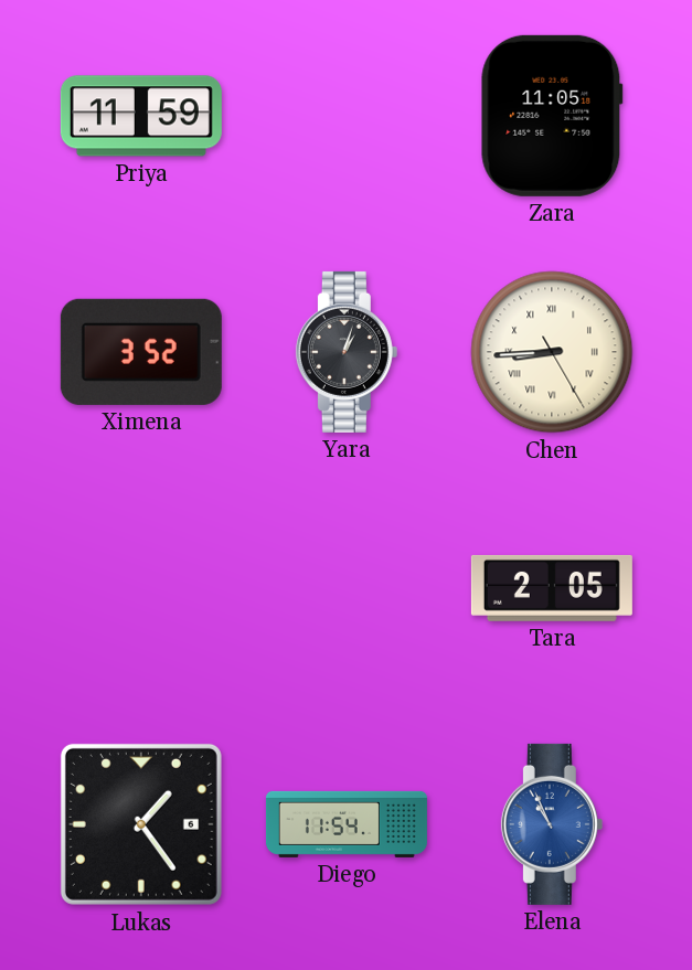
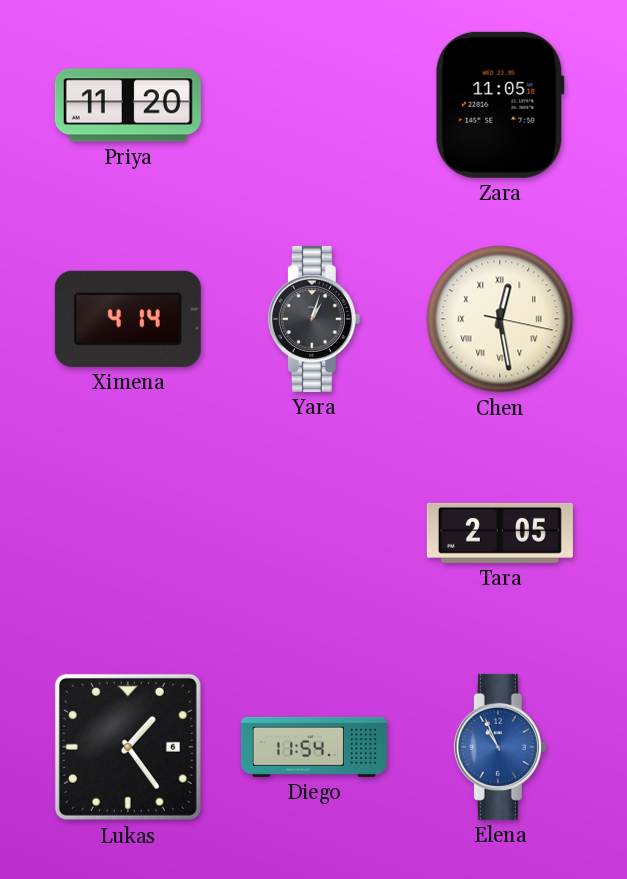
Priya: 11:59 -> 11:20
Ximena: 3:52 -> 4:14
Chen: 8:44 -> 12:28
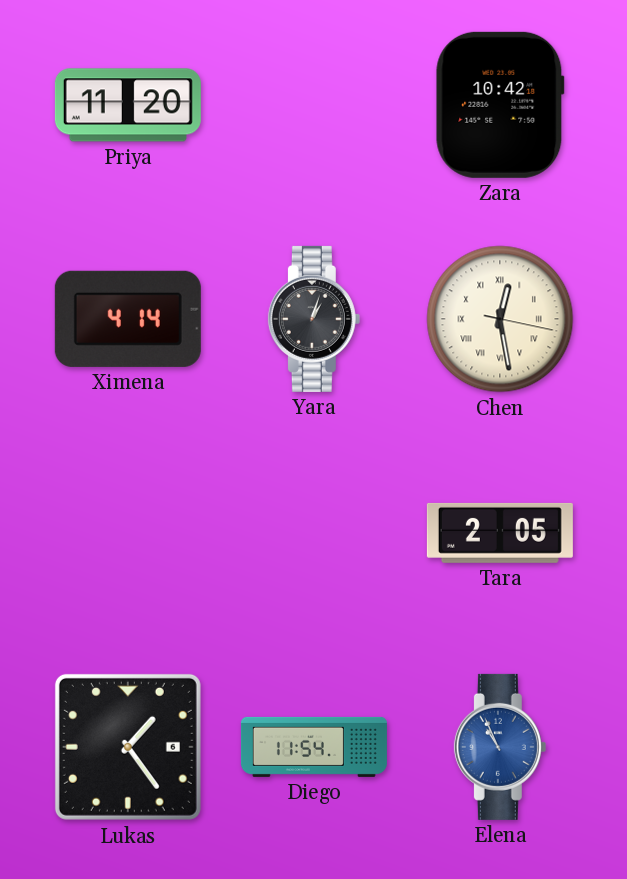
Zara: 11:05 -> 10:42
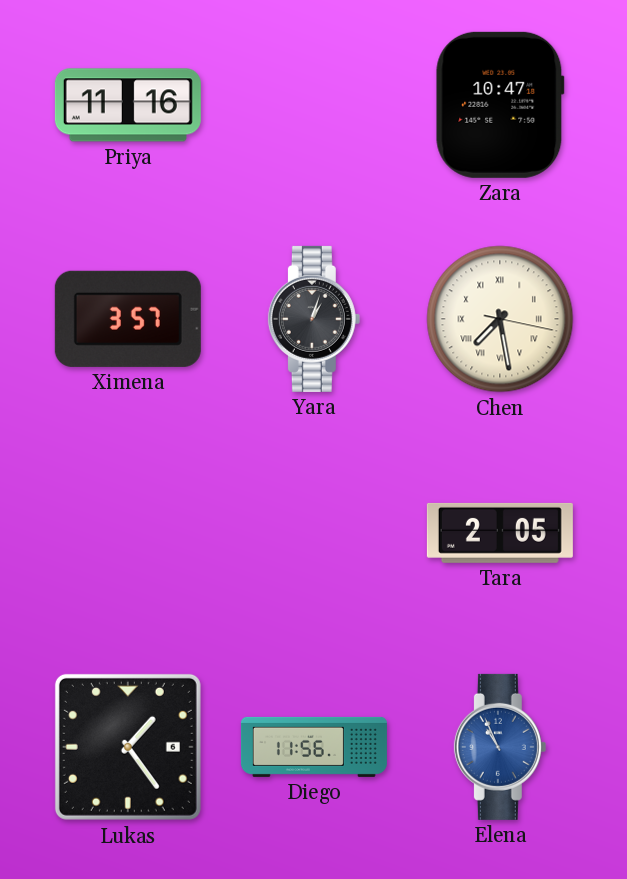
Priya: 11:20 -> 11:16
Zara: 10:42 -> 10:47
Ximena: 4:14 -> 3:57
Chen: 12:28 -> 7:28
Diego: 11:54 -> 11:56
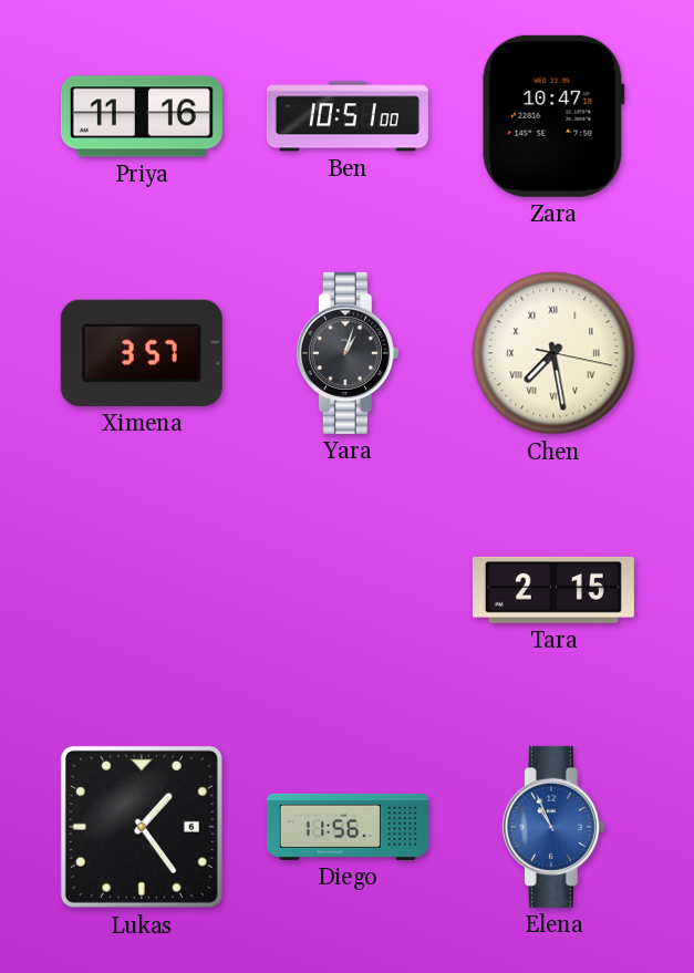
Ben: none -> 10:51
Tara: 2:05 -> 2:15
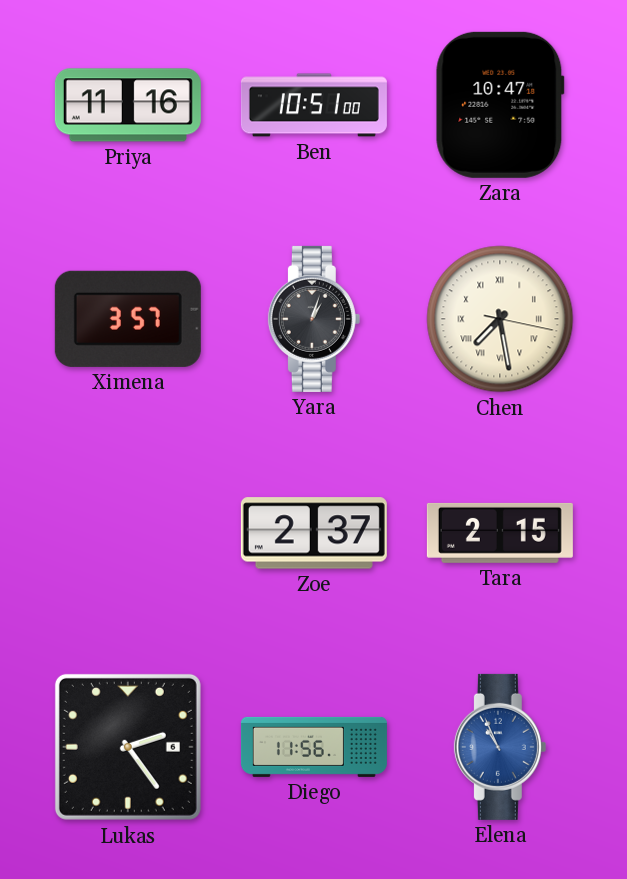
Zoe: none -> 2:37
Lukas: 1:24 -> 2:24
